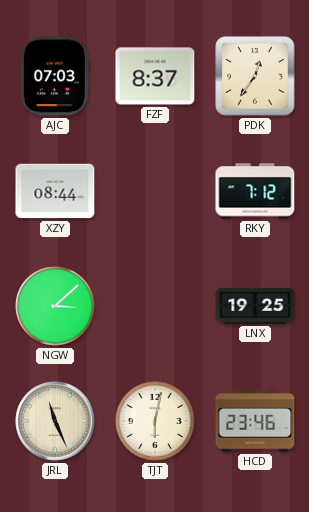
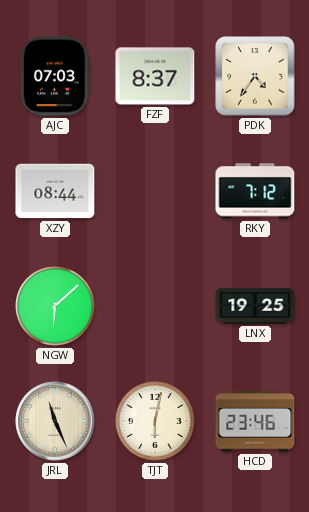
PDK: 12:36 -> 4:36
NGW: 3:08 -> 6:08
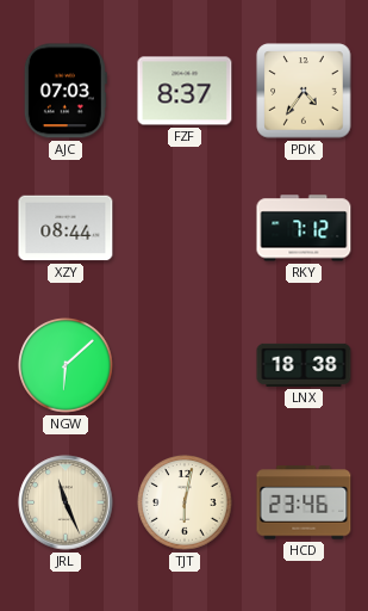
LNX: 19:25 -> 18:38
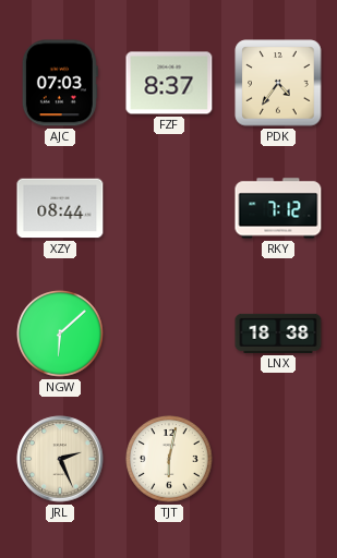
JRL: 11:26 -> 2:26
HCD: 23:46 -> none
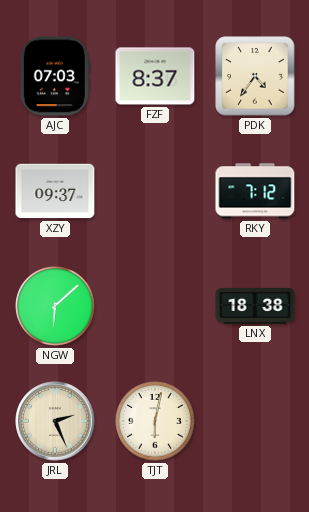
XZY: 08:44 -> 09:37
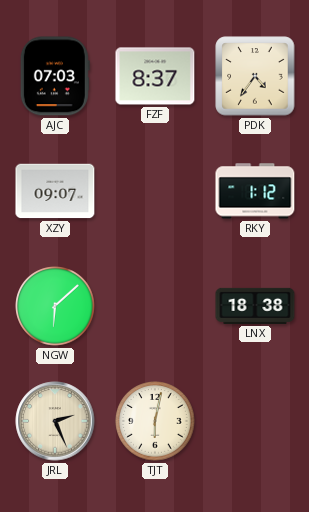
XZY: 09:37 -> 09:07
RKY: 7:12 -> 1:12
